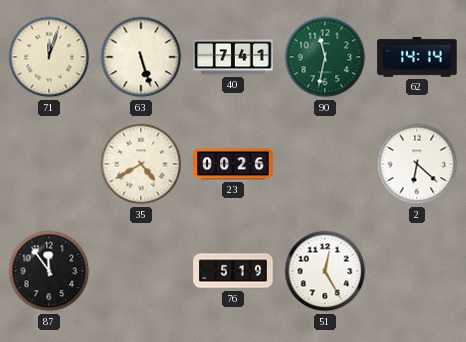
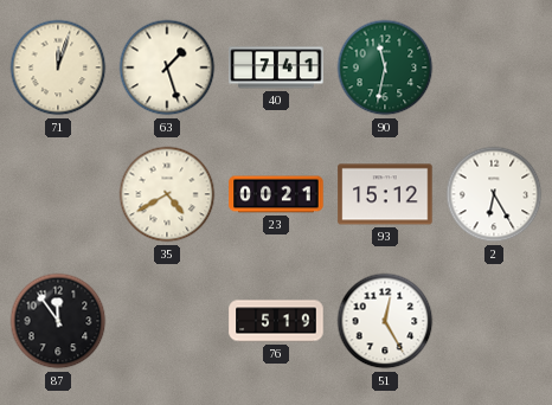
63: 5:27 -> 1:27
62: 14:14 -> none
23: 00:26 -> 00:21
93: none -> 15:12
2: 6:22 -> 6:25
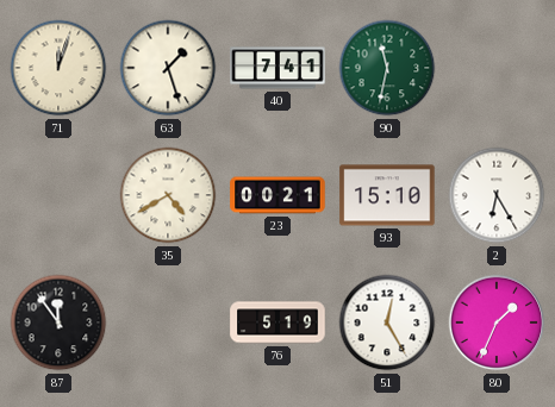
93: 15:12 -> 15:10
80: none -> 1:34
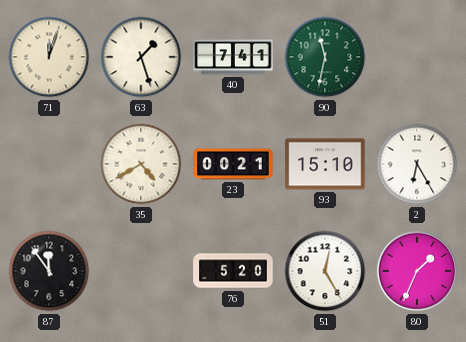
76: 5:19 -> 5:20
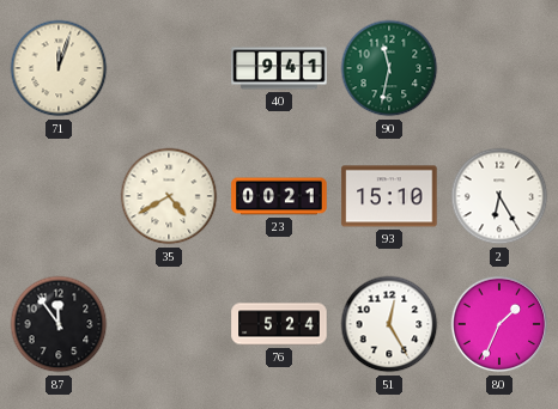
63: 1:27 -> none
40: 7:41 -> 9:41
76: 5:20 -> 5:24
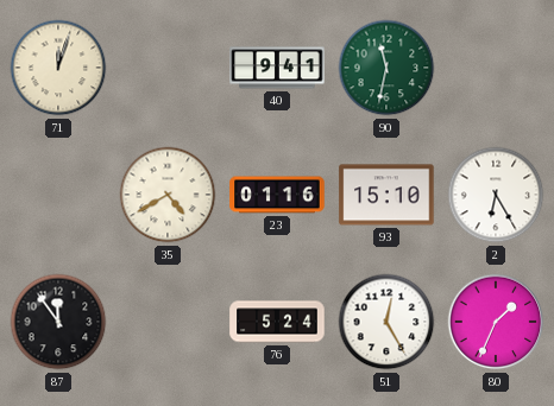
23: 00:21 -> 01:16
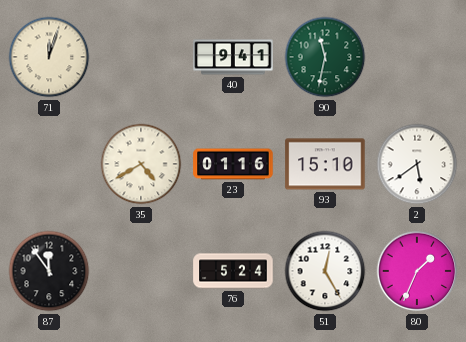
2: 6:25 -> 5:39
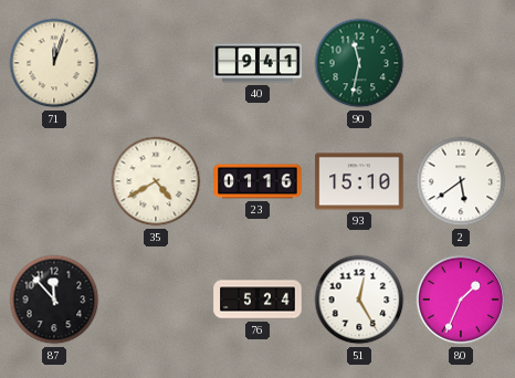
87: 11:54 -> 11:53
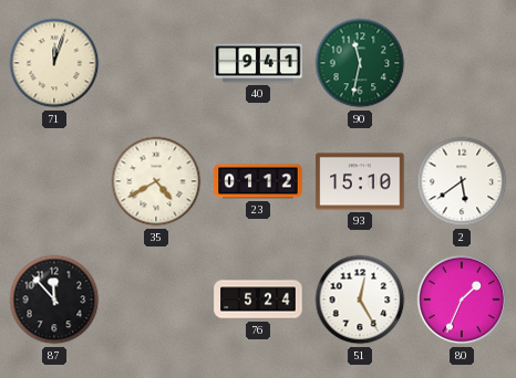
23: 01:16 -> 01:12
